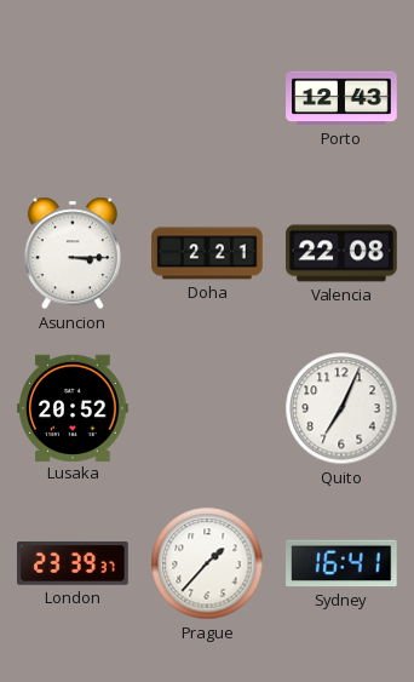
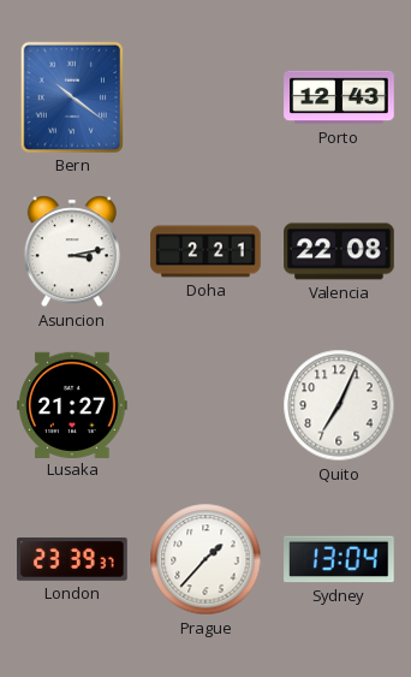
Bern: none -> 10:21
Asuncion: 3:15 -> 3:13
Lusaka: 20:52 -> 21:27
Sydney: 16:41 -> 13:04
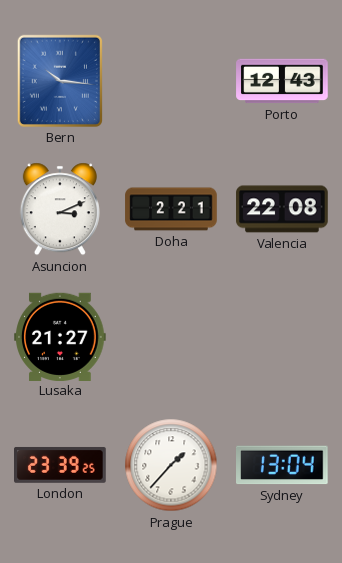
Bern: 10:21 -> 10:16
Asuncion: 3:13 -> 3:11
Quito: 7:04 -> none
London: 23:39:37 -> 23:39:25
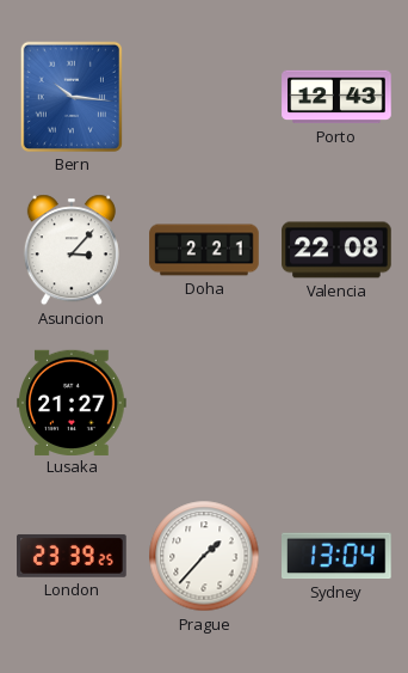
Asuncion: 3:11 -> 3:07
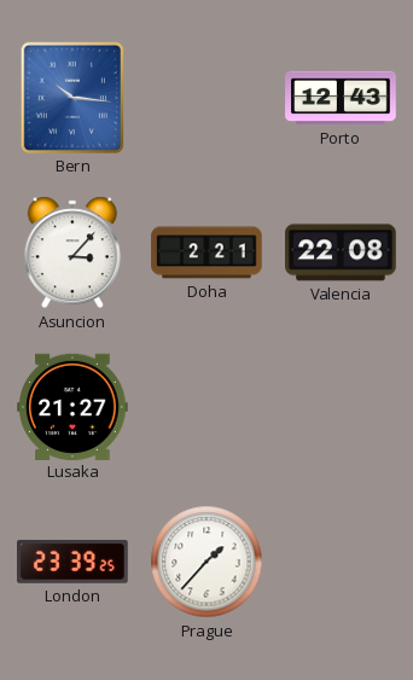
Sydney: 13:04 -> none
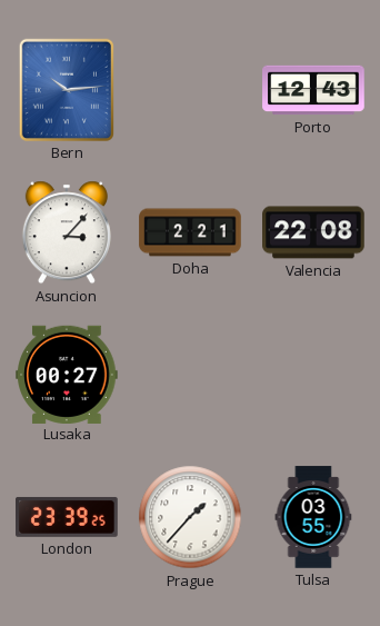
Bern: 10:16 -> 10:14
Lusaka: 21:27 -> 00:27
Tulsa: none -> 03:55
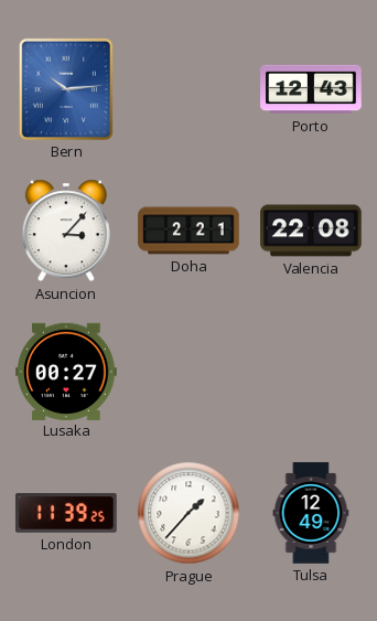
London: 23:39 -> 11:39
Tulsa: 03:55 -> 12:49
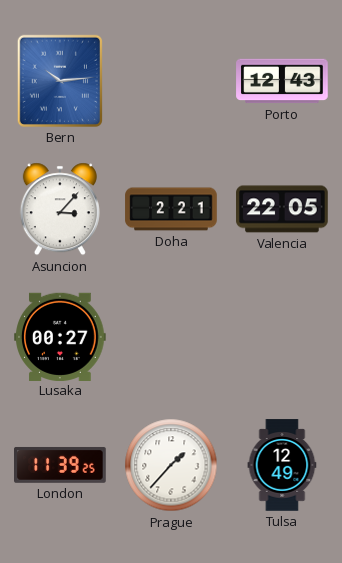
Valencia: 22:08 -> 22:05
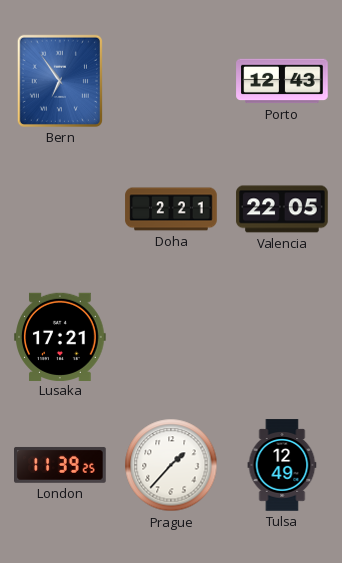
Bern: 10:14 -> 6:54
Asuncion: 3:07 -> none
Lusaka: 00:27 -> 17:21
